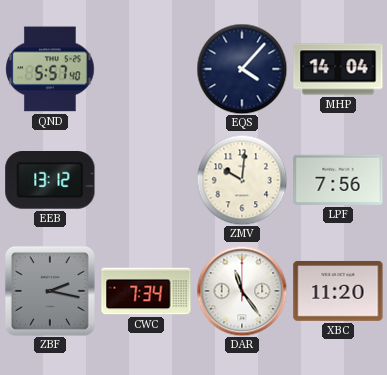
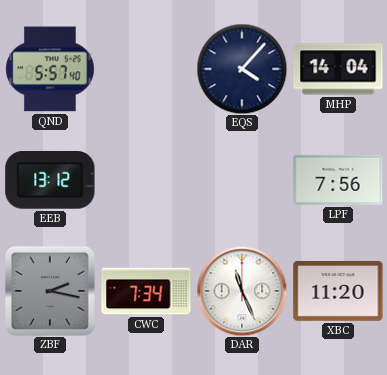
ZMV: 10:01 -> none
DAR: 11:24 -> 11:26
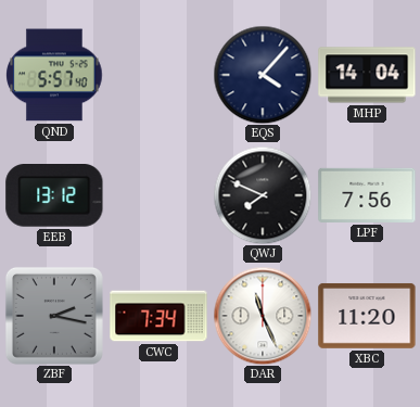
QWJ: none -> 7:49
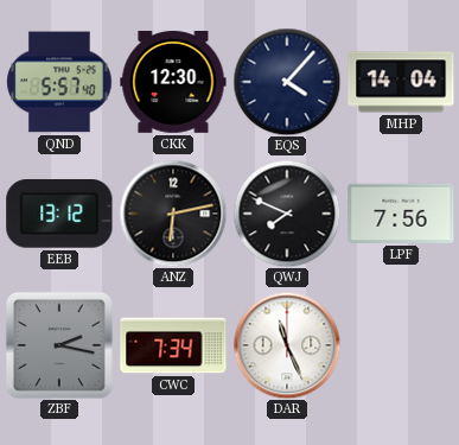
CKK: none -> 12:30
ANZ: none -> 6:13
XBC: 11:20 -> none
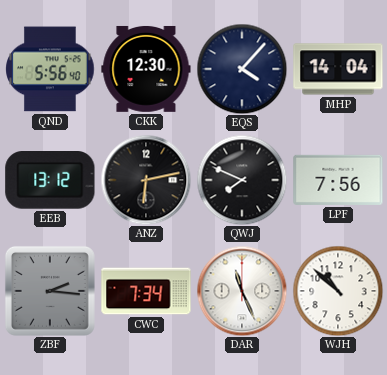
QND: 5:57 -> 5:56
ZBF: 2:17 -> 2:16
WJH: none -> 10:52
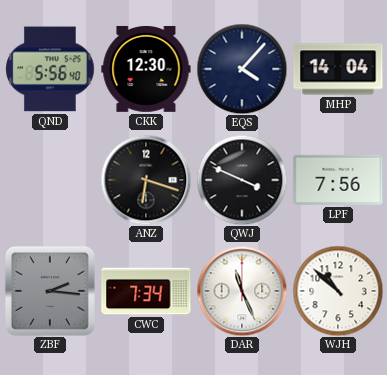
EEB: 13:12 -> none
ANZ: 6:13 -> 6:18
QWJ: 7:49 -> 3:49
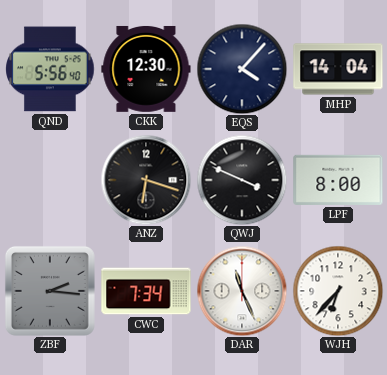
LPF: 7:56 -> 8:00
WJH: 10:52 -> 6:37
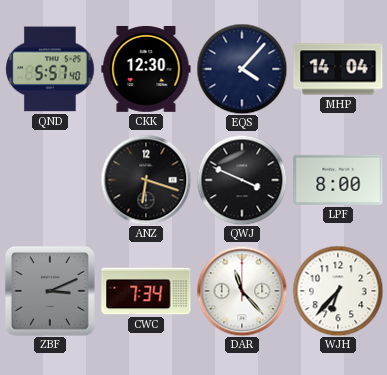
QND: 5:56 -> 5:57
ZBF: 2:16 -> 3:11
DAR: 11:26 -> 11:23
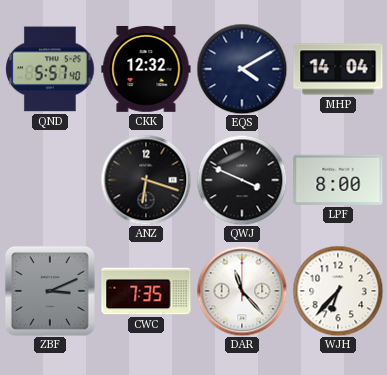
CKK: 12:30 -> 12:32
EQS: 4:07 -> 4:10
CWC: 7:34 -> 7:35
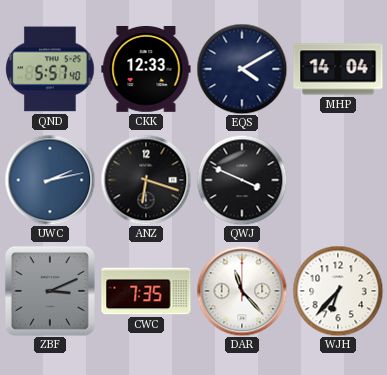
CKK: 12:32 -> 12:33
UWC: none -> 2:13
LPF: 8:00 -> none
